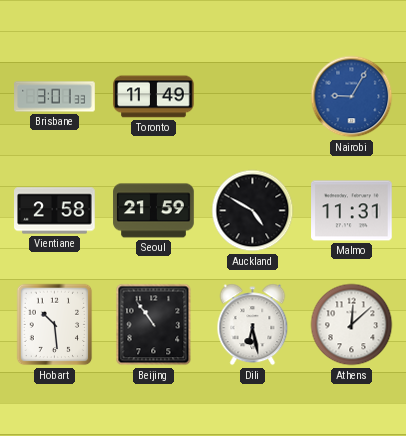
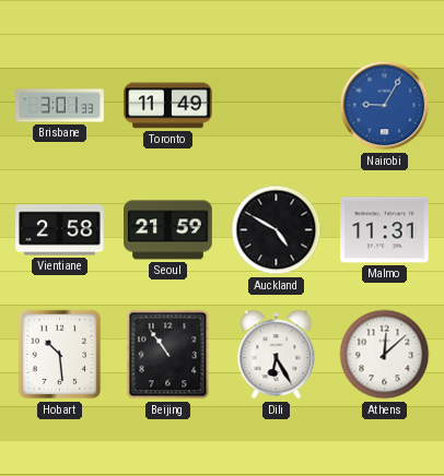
Dili: 6:28 -> 6:25
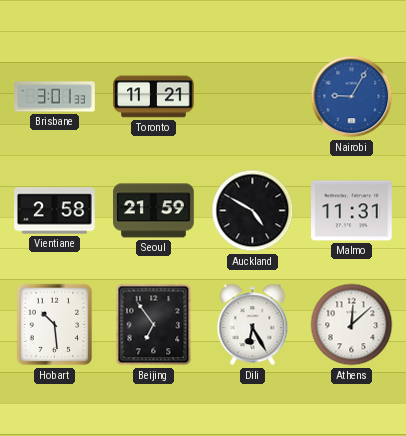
Toronto: 11:49 -> 11:21
Beijing: 10:54 -> 6:54
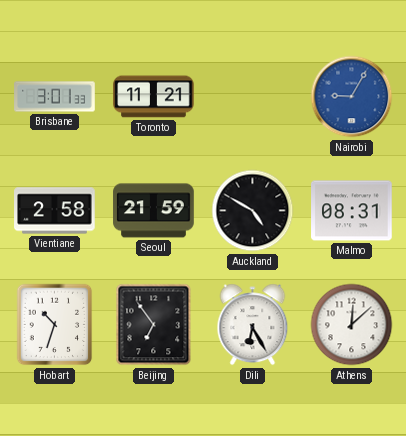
Malmo: 11:31 -> 08:31
Hobart: 10:29 -> 10:33
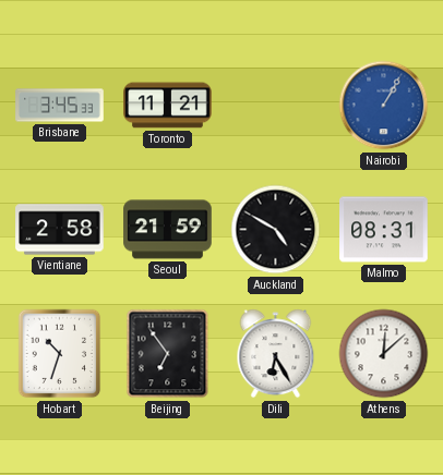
Brisbane: 3:01 -> 3:45
Nairobi: 9:05 -> 1:05
